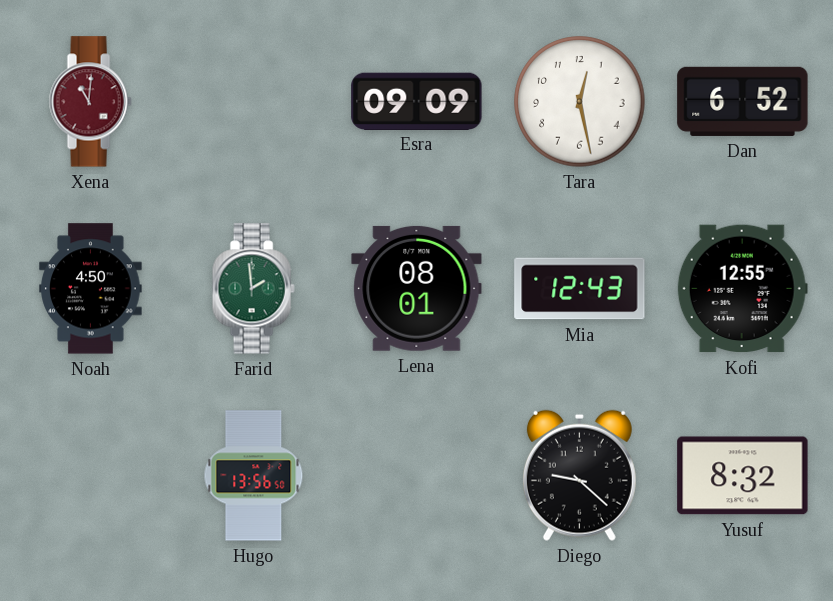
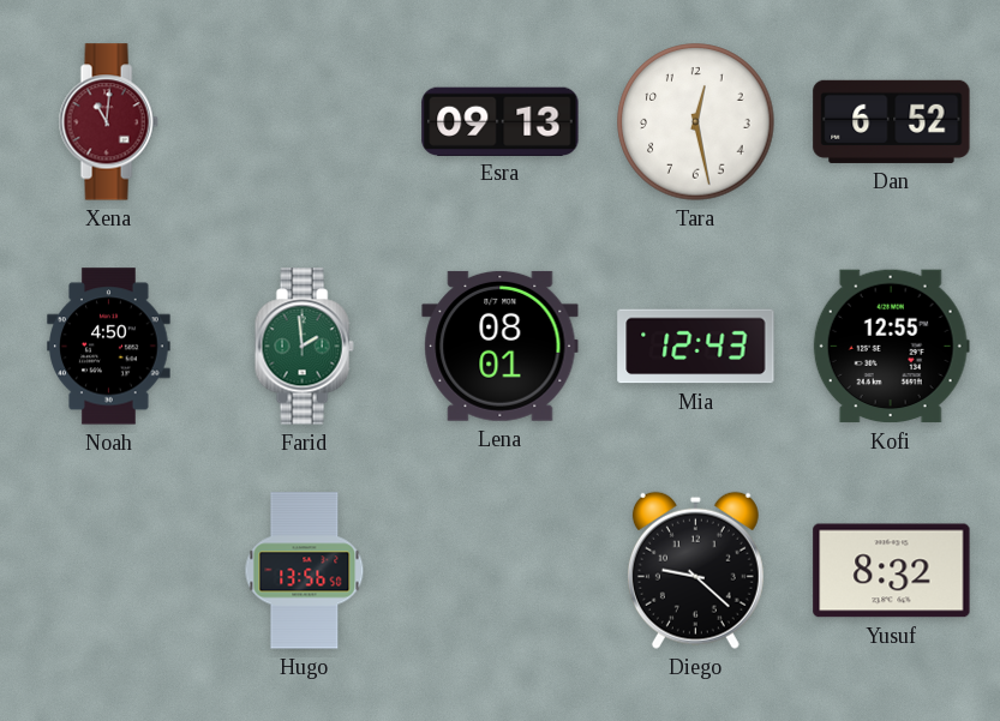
Esra: 09:09 -> 09:13
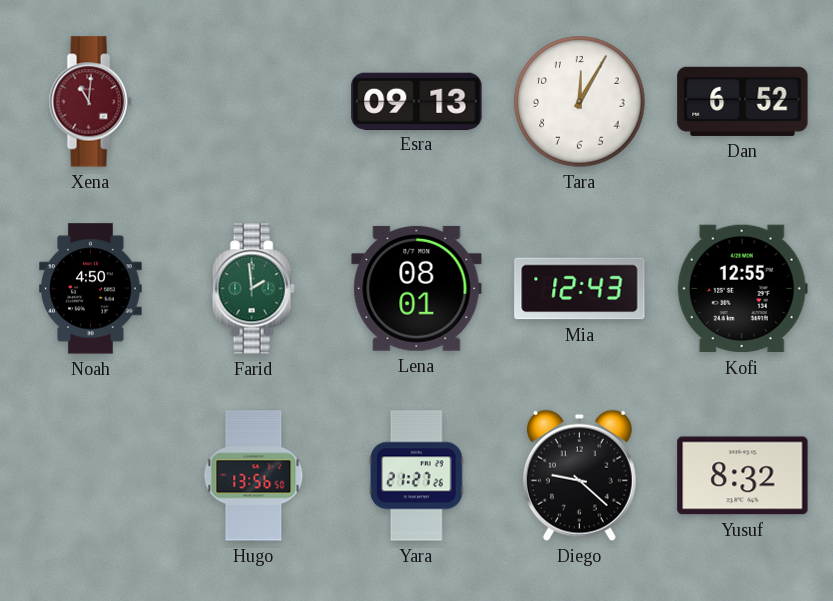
Tara: 12:28 -> 12:05
Yara: none -> 21:27
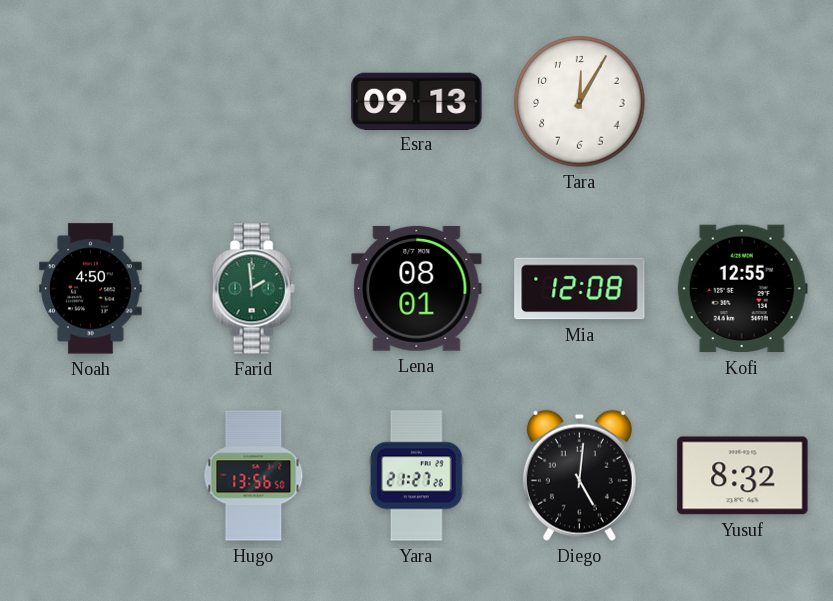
Xena: 11:01 -> none
Dan: 6:52 -> none
Mia: 12:43 -> 12:08
Diego: 9:22 -> 5:01
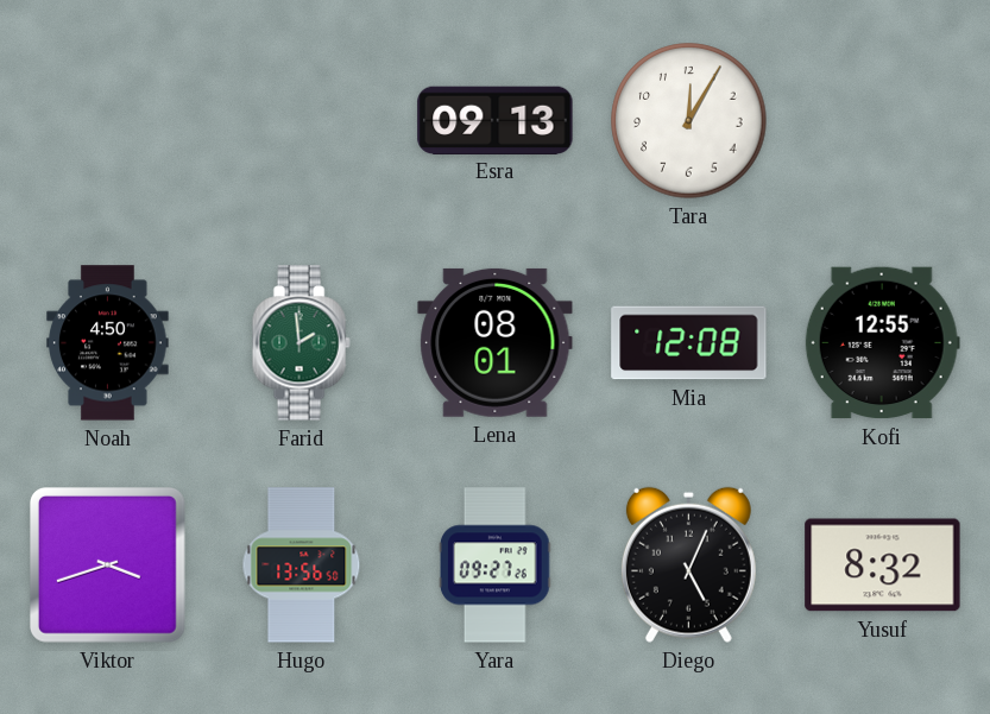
Viktor: none -> 3:42
Yara: 21:27 -> 09:27
Diego: 5:01 -> 5:04
